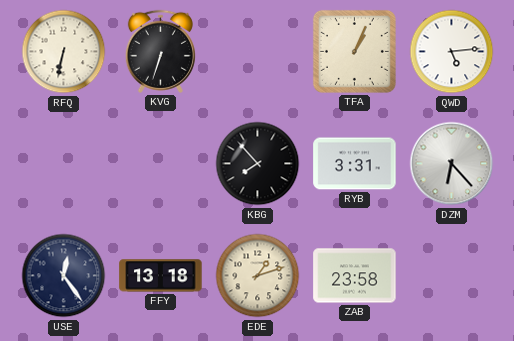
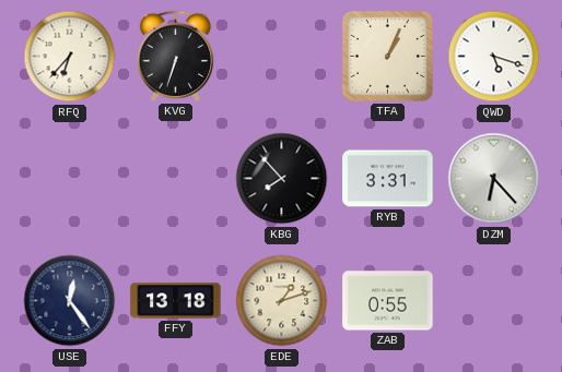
RFQ: 6:32 -> 6:37
QWD: 5:14 -> 5:18
ZAB: 23:58 -> 0:55
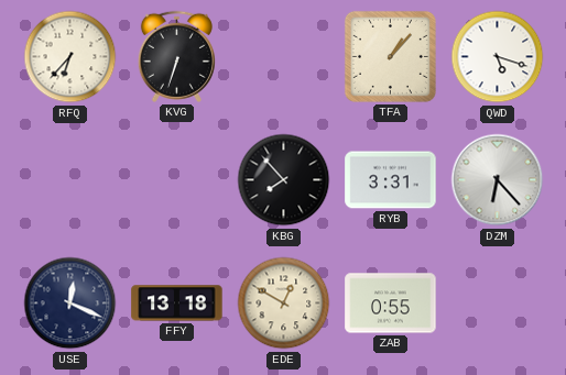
TFA: 1:04 -> 1:07
USE: 12:24 -> 12:19
EDE: 1:12 -> 12:50
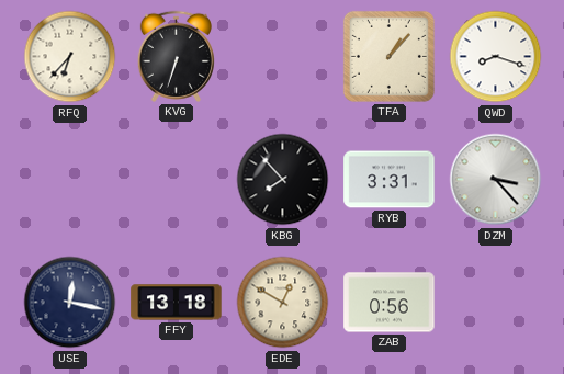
QWD: 5:18 -> 8:18
DZM: 6:23 -> 3:23
USE: 12:19 -> 12:17
ZAB: 0:55 -> 0:56
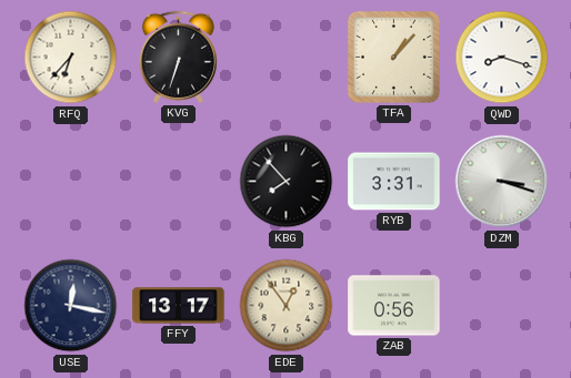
DZM: 3:23 -> 3:18
FFY: 13:18 -> 13:17
EDE: 12:50 -> 12:54
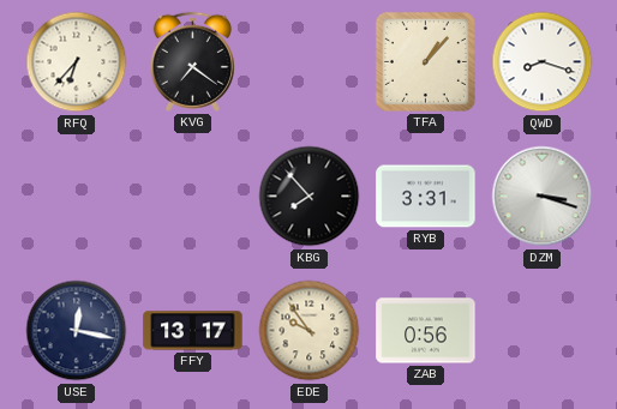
KVG: 6:33 -> 7:21
EDE: 12:54 -> 9:54
